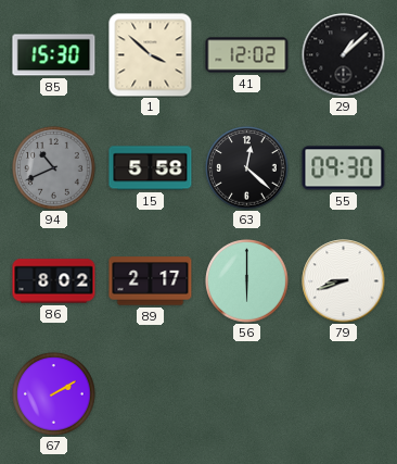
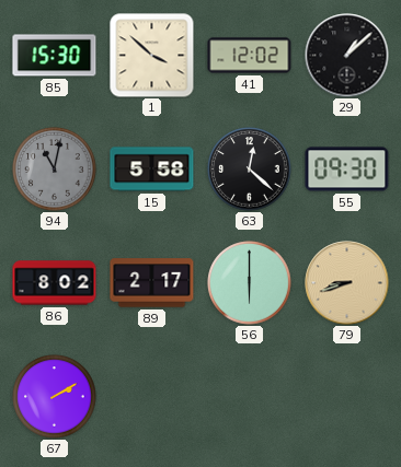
94: 10:41 -> 11:02
79 dial: white -> champagne
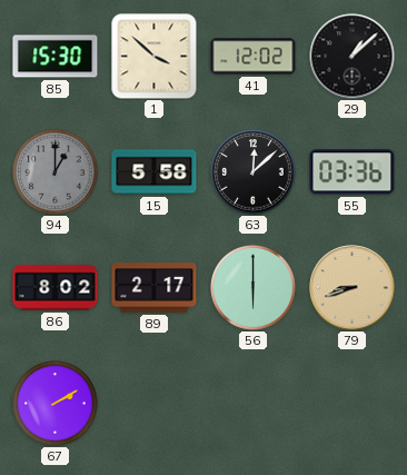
94: 11:02 -> 1:00
63: 12:22 -> 12:08
55: 09:30 -> 03:36
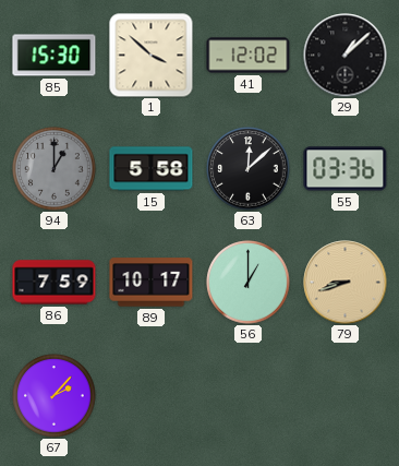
86: 8:02 -> 7:59
89: 2:17 -> 10:17
56: 6:00 -> 1:00
67: 2:10 -> 2:07
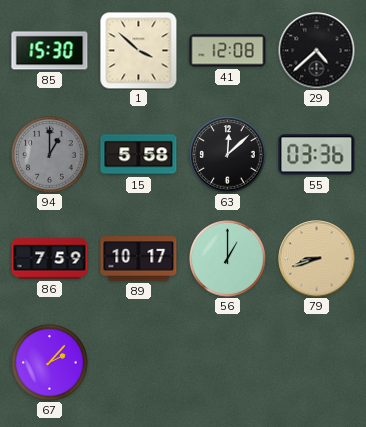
41: 12:02 -> 12:08
29: 1:08 -> 4:38
